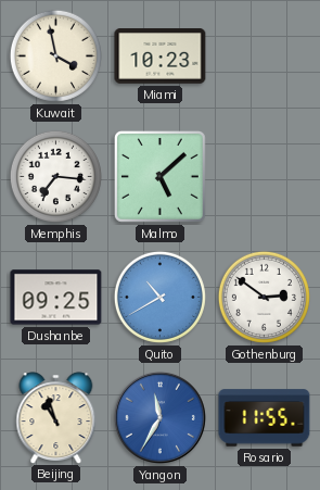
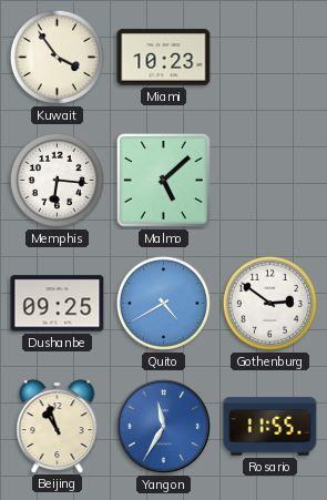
Kuwait: 3:58 -> 3:54
Memphis: 7:16 -> 6:16
Quito: 10:40 -> 4:40
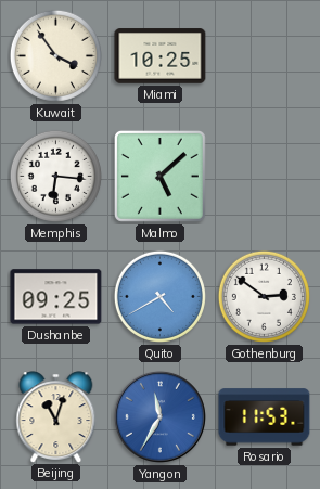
Miami: 10:23 -> 10:25
Beijing: 10:57 -> 11:03
Rosario: 11:55 -> 11:53
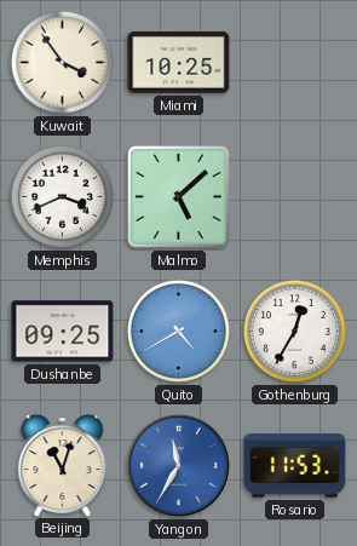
Memphis: 6:16 -> 3:41
Gothenburg: 2:51 -> 12:35
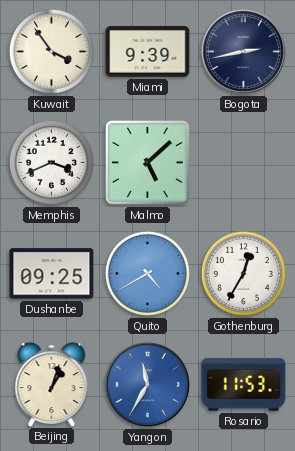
Miami: 10:25 -> 9:39
Bogota: none -> 2:43
Beijing: 11:03 -> 1:03
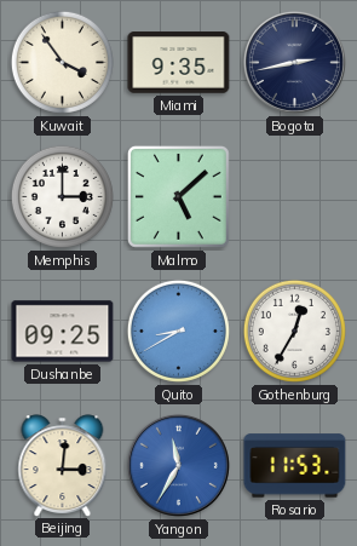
Miami: 9:39 -> 9:35
Memphis: 3:41 -> 3:00
Quito: 4:40 -> 8:40
Beijing: 1:03 -> 3:01
